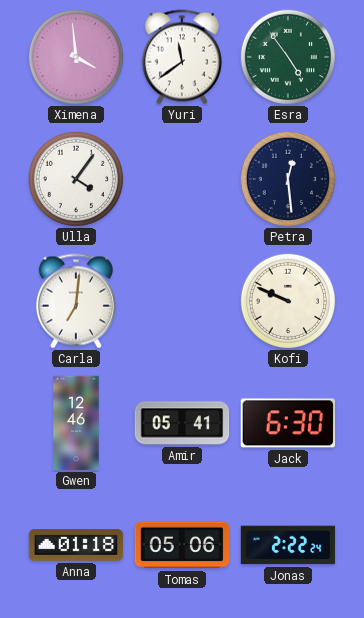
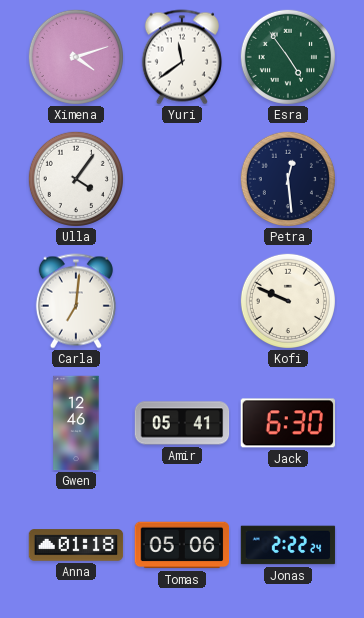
Ximena: 3:59 -> 4:12
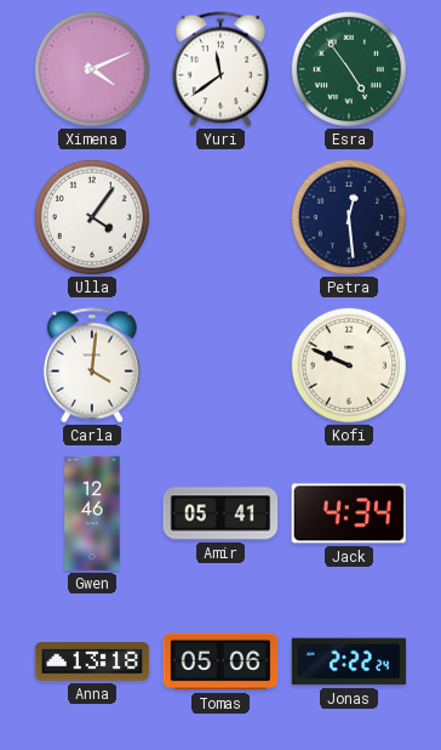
Ximena: 4:12 -> 4:11
Carla: 7:01 -> 4:01
Jack: 6:30 -> 4:34
Anna: 01:18 -> 13:18
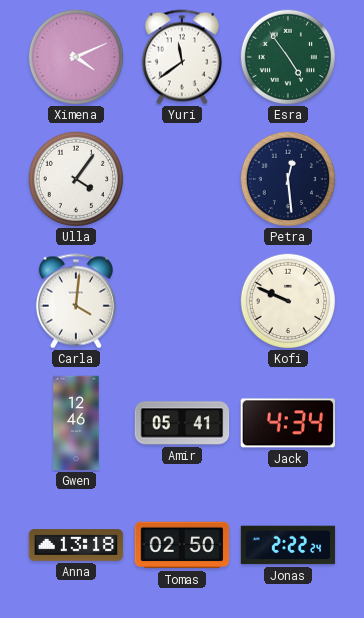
Tomas: 05:06 -> 02:50
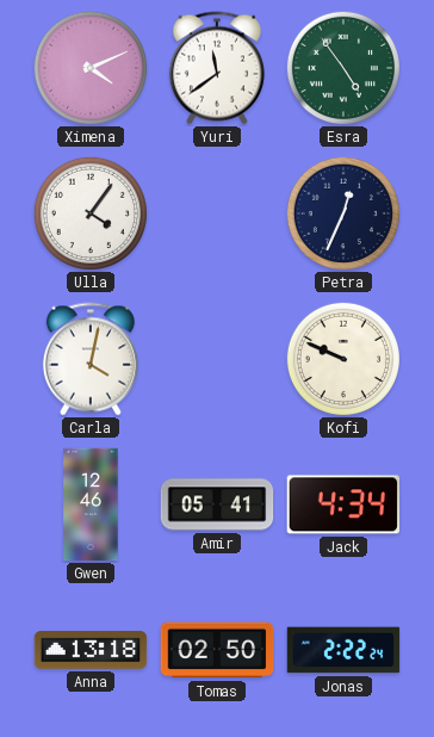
Petra: 12:29 -> 12:34
Carla: 4:01 -> 4:02
